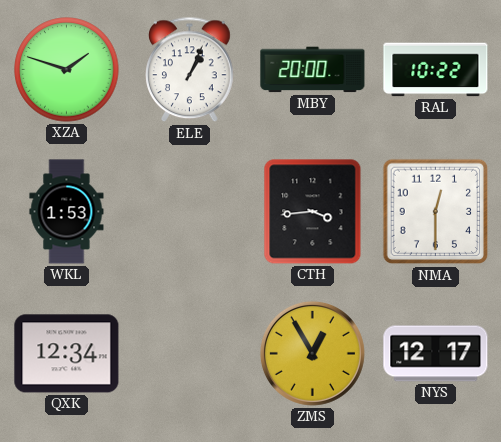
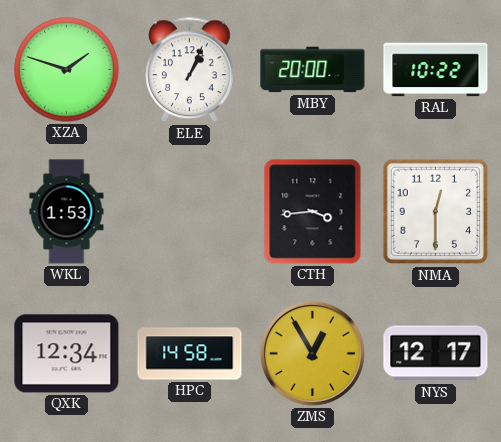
HPC: none -> 14:58
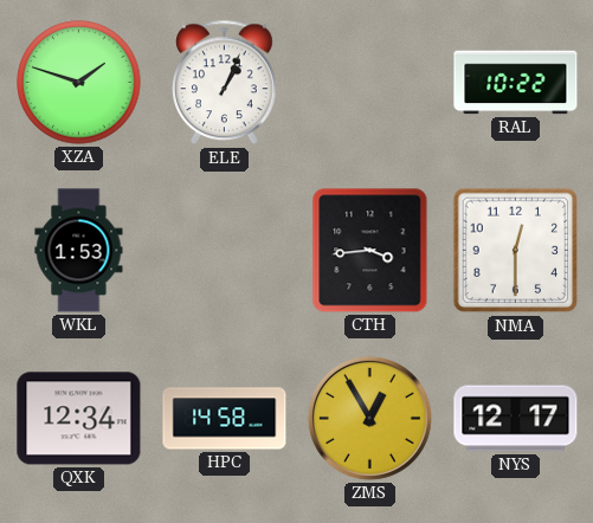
MBY: 20:00 -> none
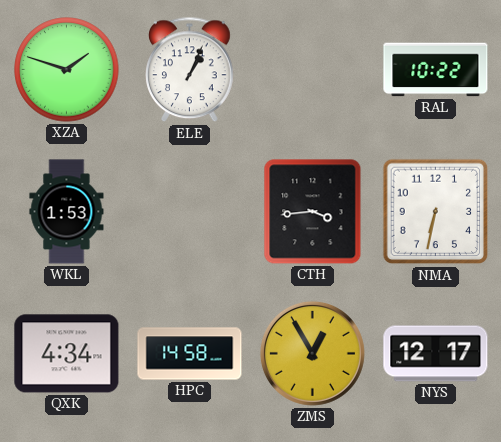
NMA: 12:30 -> 6:32
QXK: 12:34 -> 4:34
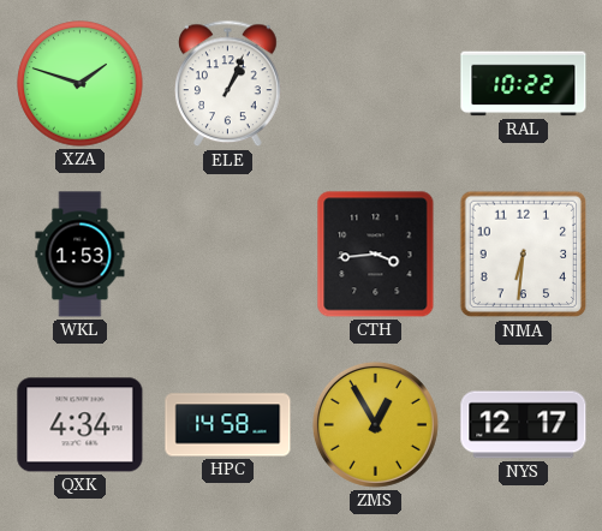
NMA: 6:32 -> 6:31
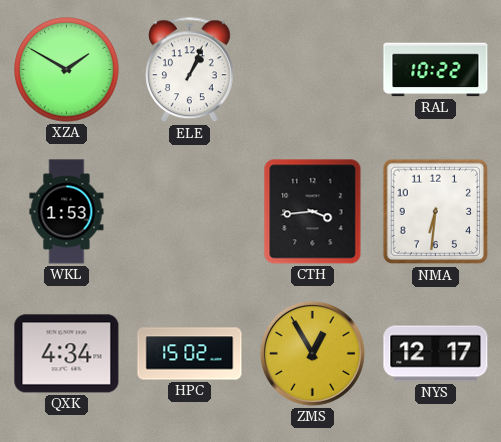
XZA: 1:48 -> 1:50
HPC: 14:58 -> 15:02
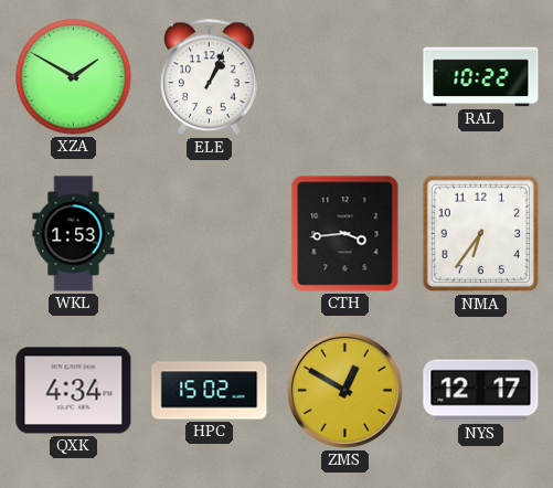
NMA: 6:31 -> 6:36
ZMS: 12:55 -> 12:50
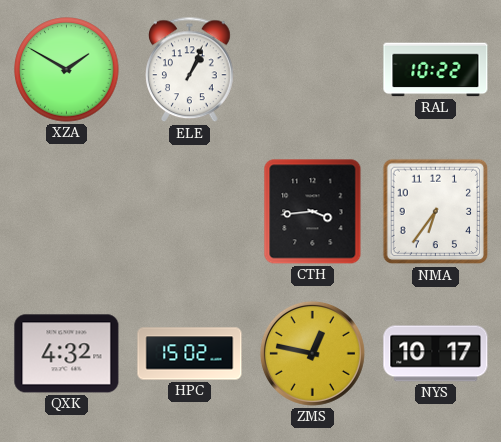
WKL: 1:53 -> none
QXK: 4:34 -> 4:32
ZMS: 12:50 -> 12:47
NYS: 12:17 -> 10:17
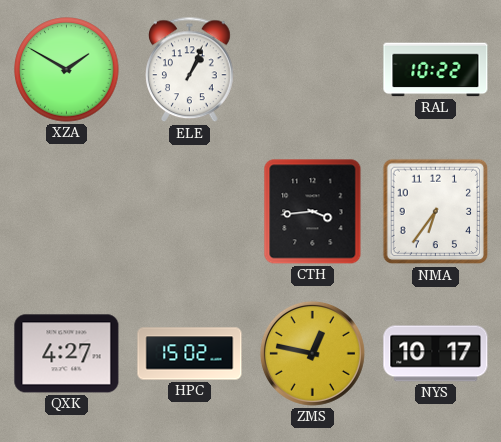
QXK: 4:32 -> 4:27
